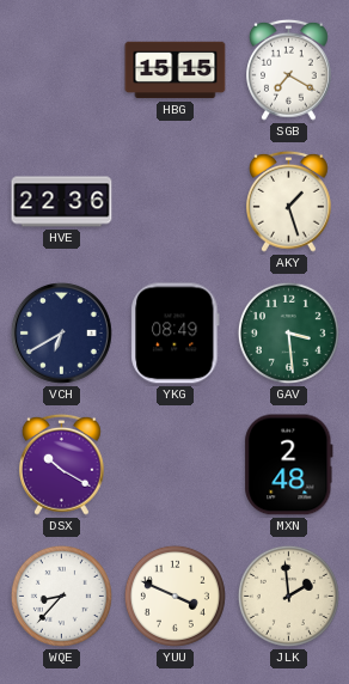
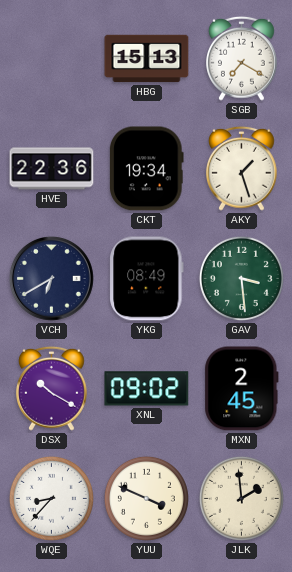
HBG: 15:15 -> 15:13
CKT: none -> 19:34
XNL: none -> 09:02
MXN: 2:48 -> 2:45
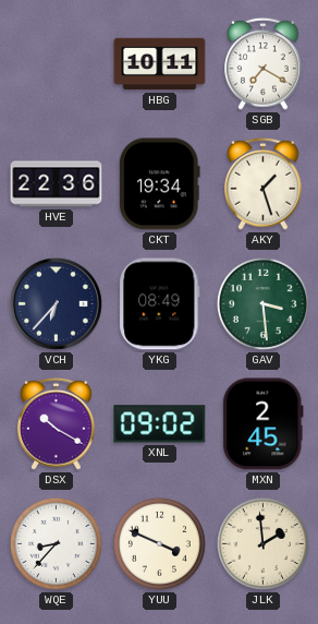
HBG: 15:13 -> 10:11
VCH: 6:40 -> 6:37
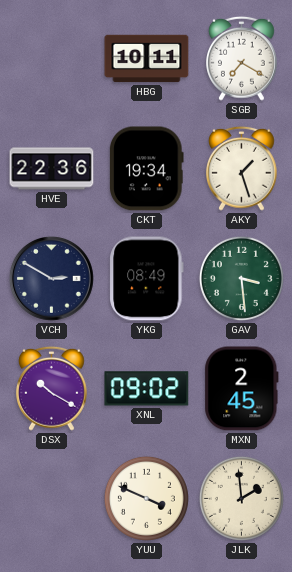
VCH: 6:37 -> 2:50
WQE: 8:37 -> none
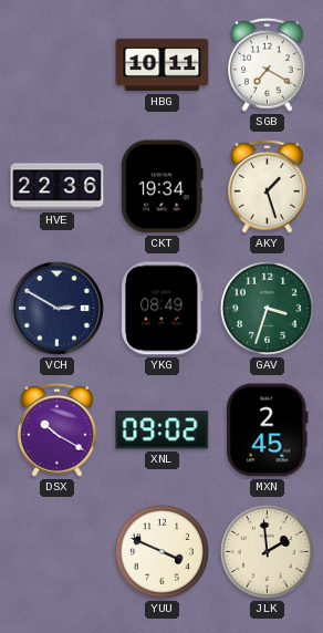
GAV: 3:29 -> 3:33
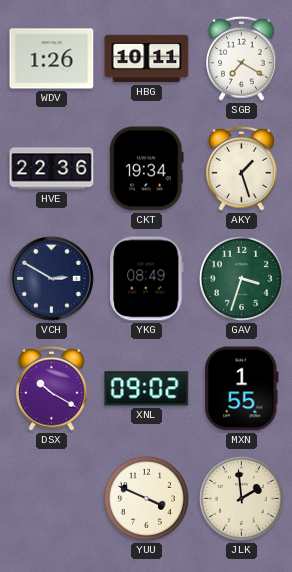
WDV: none -> 1:26
MXN: 2:45 -> 1:55
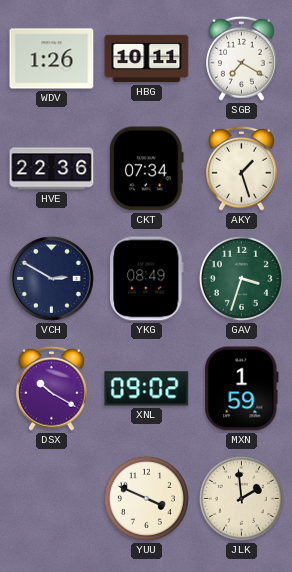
CKT: 19:34 -> 07:34
MXN: 1:55 -> 1:59
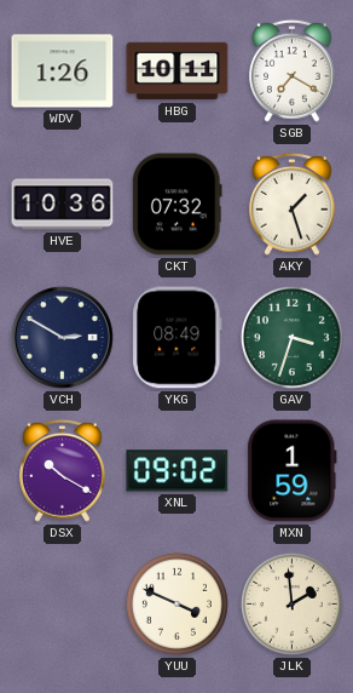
HVE: 22:36 -> 10:36
CKT: 07:34 -> 07:32
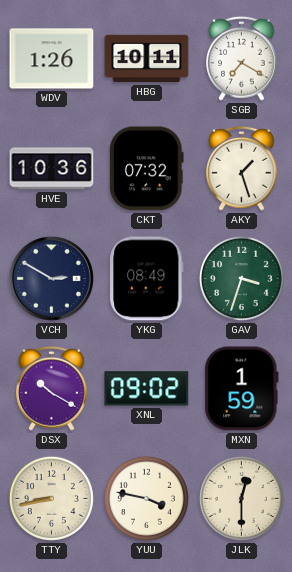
TTY: none -> 8:43
YUU: 3:49 -> 3:47
JLK: 1:59 -> 12:30
